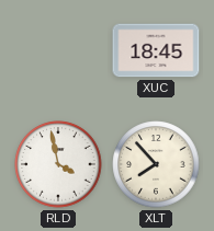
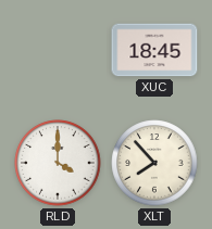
RLD: 3:58 -> 4:00
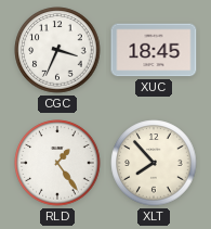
CGC: none -> 3:34
RLD: 4:00 -> 1:24
